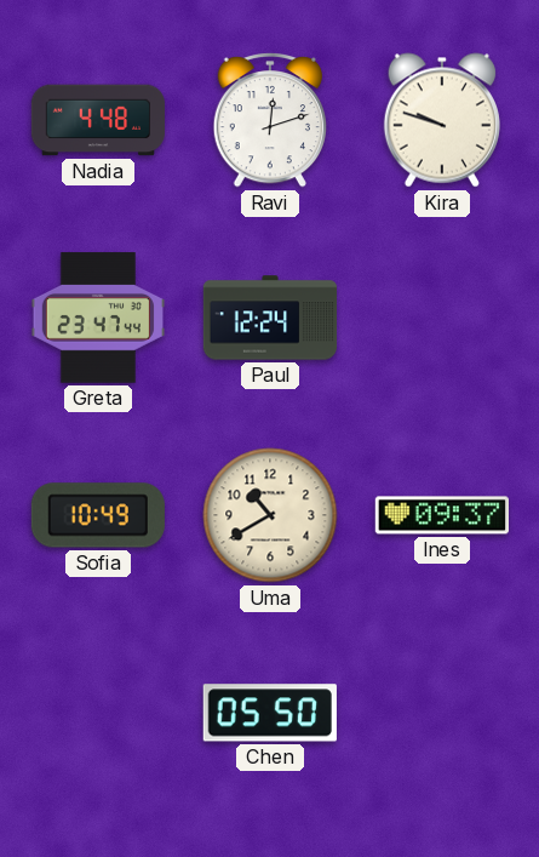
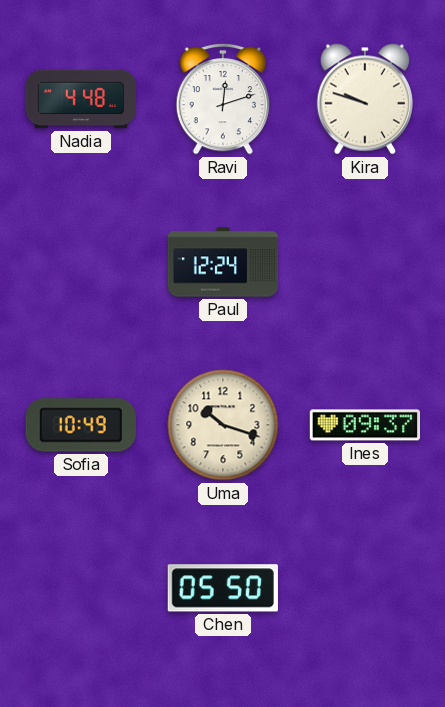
Greta: 23:47 -> none
Uma: 10:40 -> 10:18
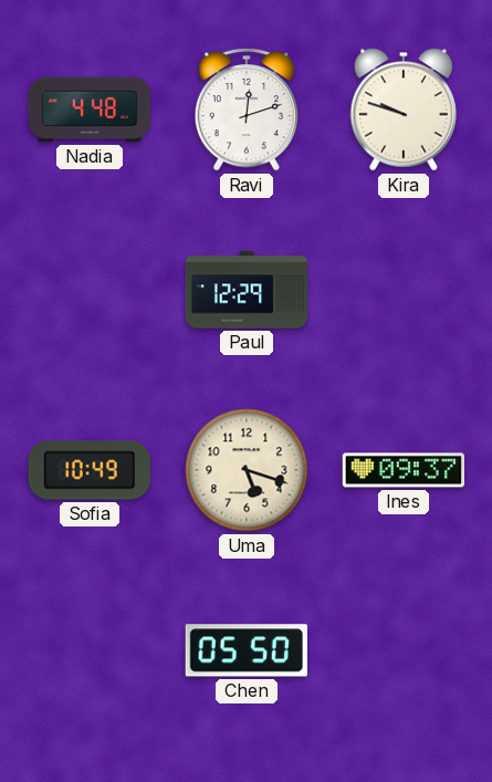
Paul: 12:24 -> 12:29
Uma: 10:18 -> 5:18
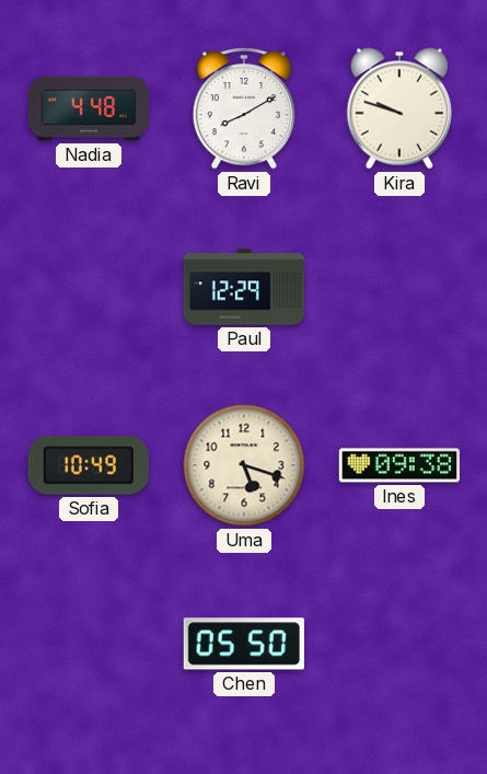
Ravi: 12:12 -> 8:10
Ines: 09:37 -> 09:38
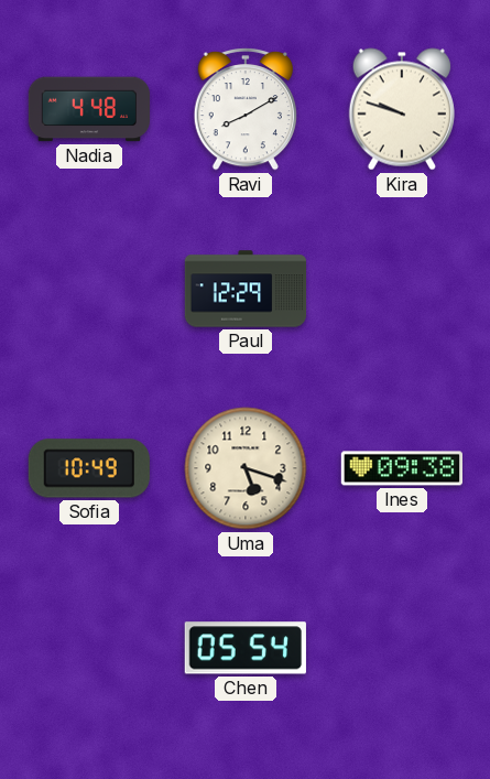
Chen: 05:50 -> 05:54
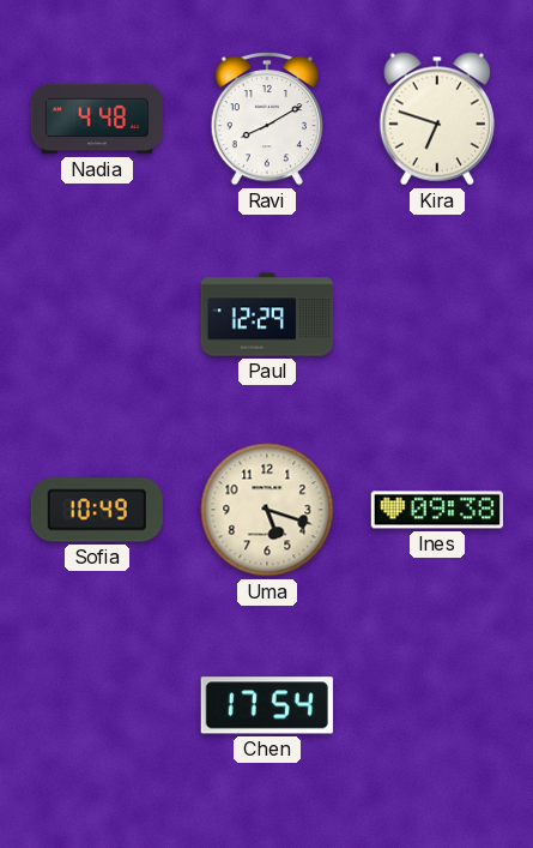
Kira: 9:48 -> 6:48
Chen: 05:54 -> 17:54
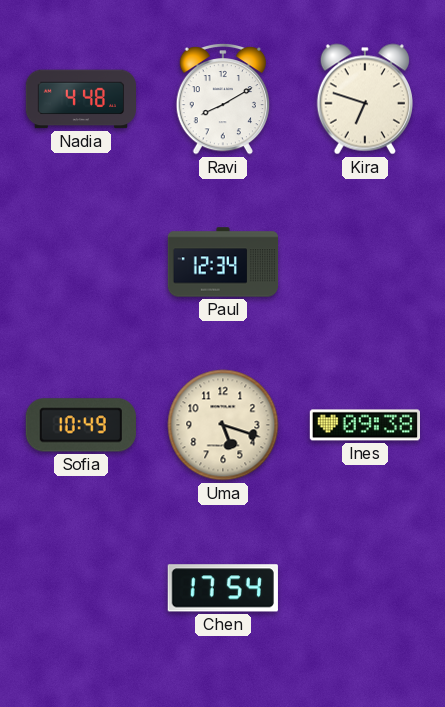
Paul: 12:29 -> 12:34
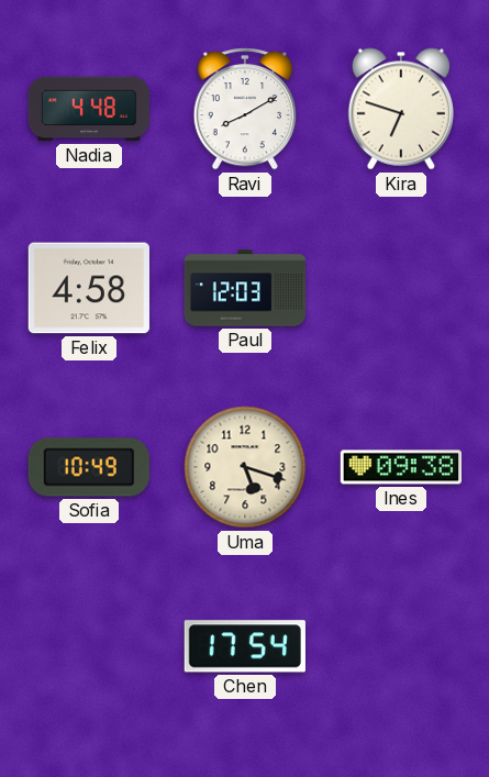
Felix: none -> 4:58
Paul: 12:34 -> 12:03
